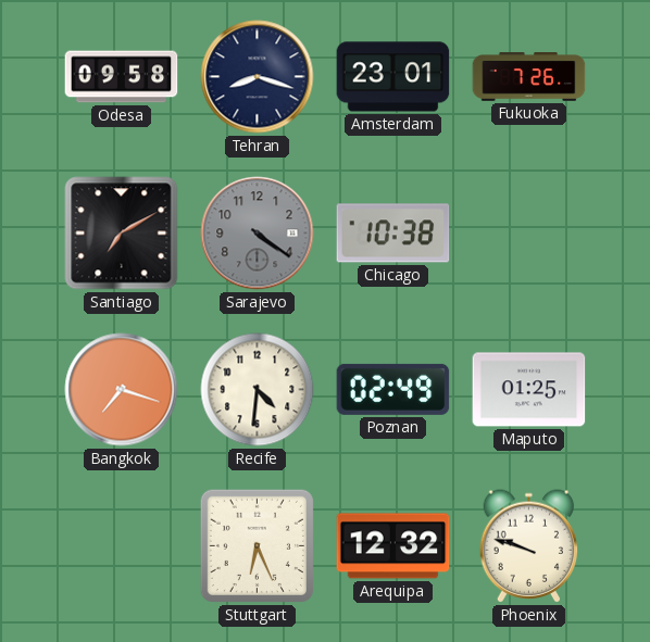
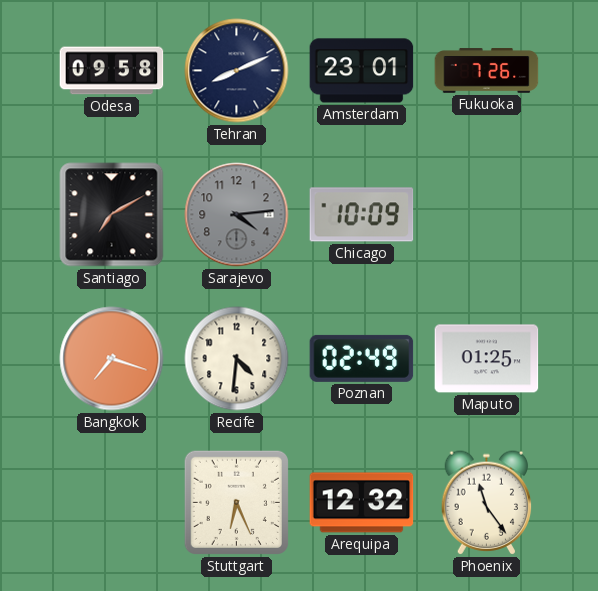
Tehran: 8:18 -> 8:11
Sarajevo: 4:21 -> 4:14
Chicago: 10:38 -> 10:09
Phoenix: 9:48 -> 11:24
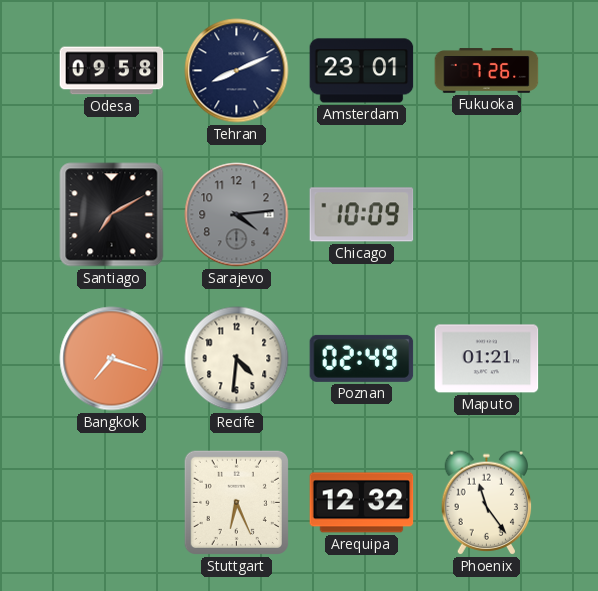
Maputo: 01:25 -> 01:21
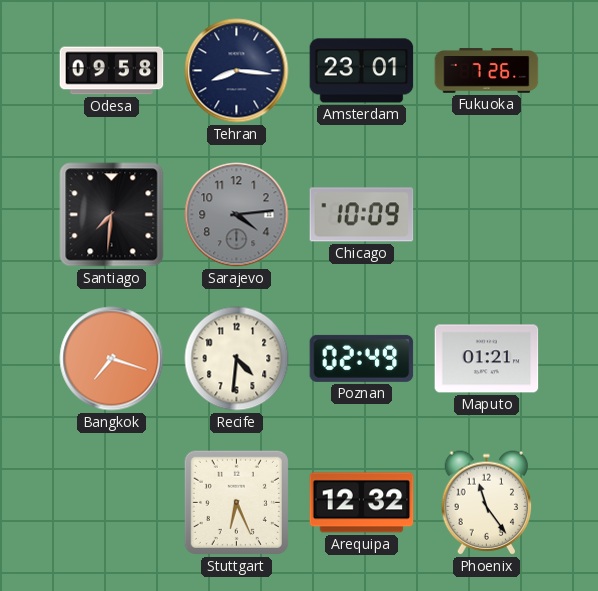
Tehran: 8:11 -> 8:16
Santiago: 7:10 -> 7:31
